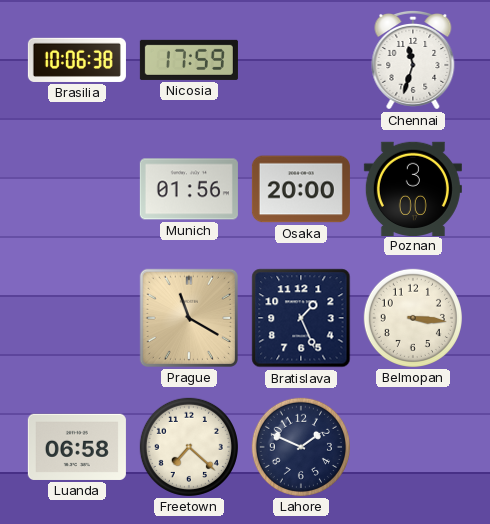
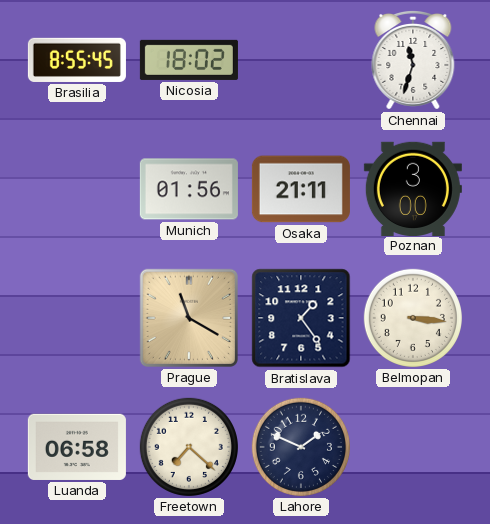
Brasilia: 10:06 -> 8:55
Nicosia: 17:59 -> 18:02
Osaka: 20:00 -> 21:11
Bratislava: 1:26 -> 1:24
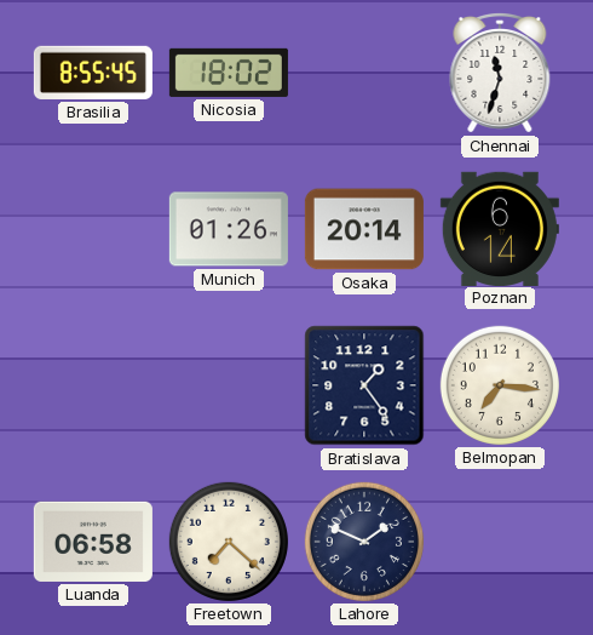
Munich: 01:56 -> 01:26
Osaka: 21:11 -> 20:14
Poznan: 3:00 -> 6:14
Prague: 11:20 -> none
Belmopan: 3:16 -> 7:16
